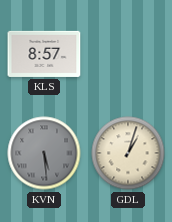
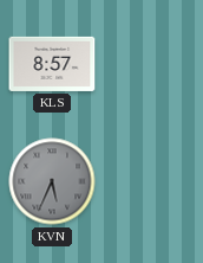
KVN: 5:29 -> 5:34
GDL: 1:03 -> none
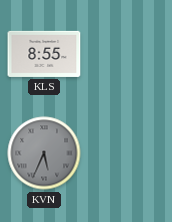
KLS: 8:57 -> 8:55
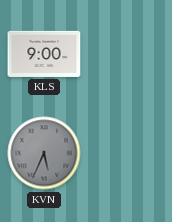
KLS: 8:55 -> 9:00
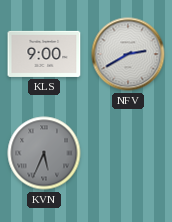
NFV: none -> 2:40
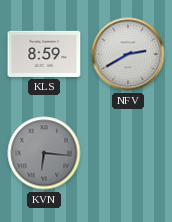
KLS: 9:00 -> 8:59
KVN: 5:34 -> 6:16
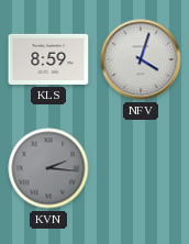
NFV: 2:40 -> 4:03
KVN: 6:16 -> 2:16
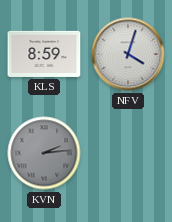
KVN: 2:16 -> 2:14
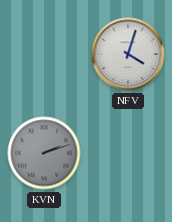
KLS: 8:59 -> none
KVN: 2:14 -> 2:12
